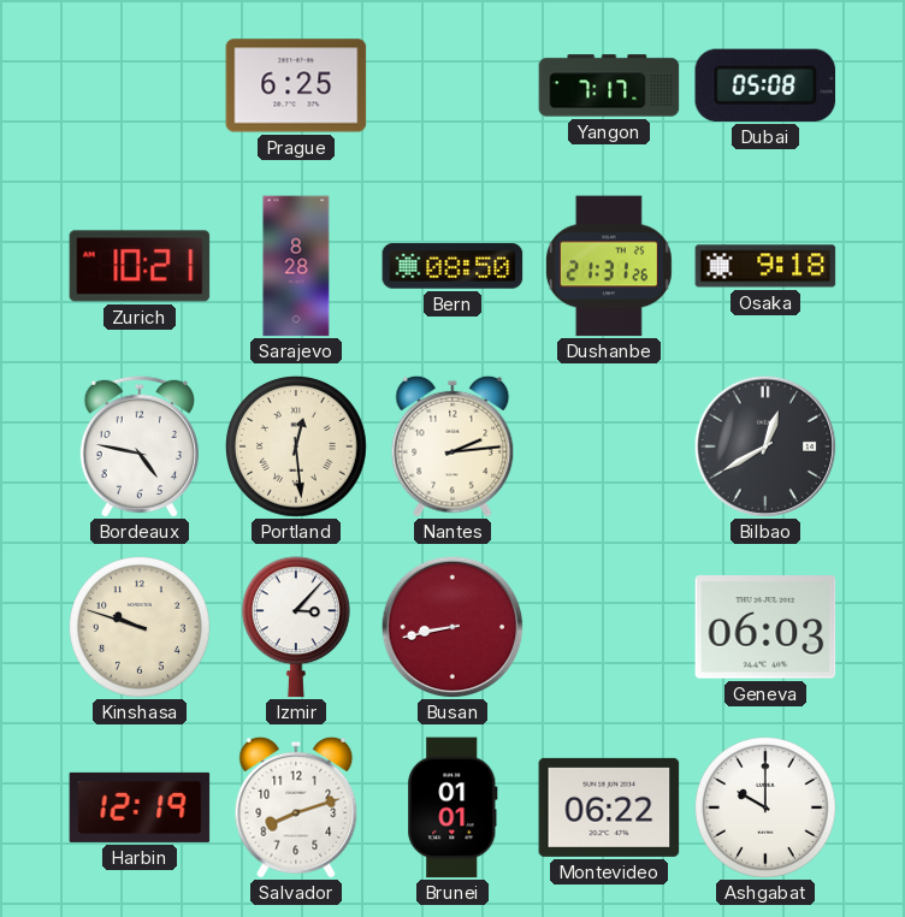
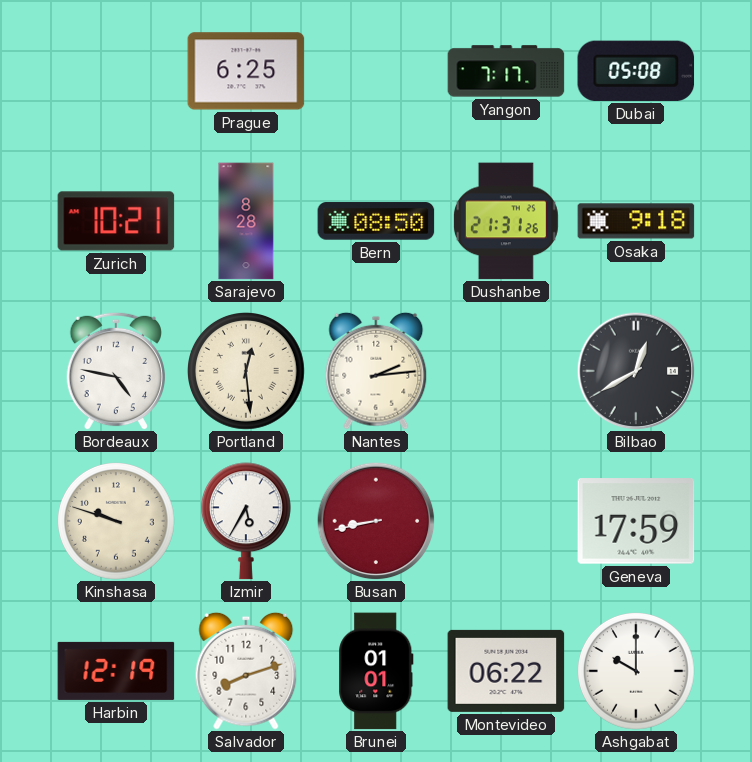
Izmir: 3:07 -> 5:35
Geneva: 06:03 -> 17:59
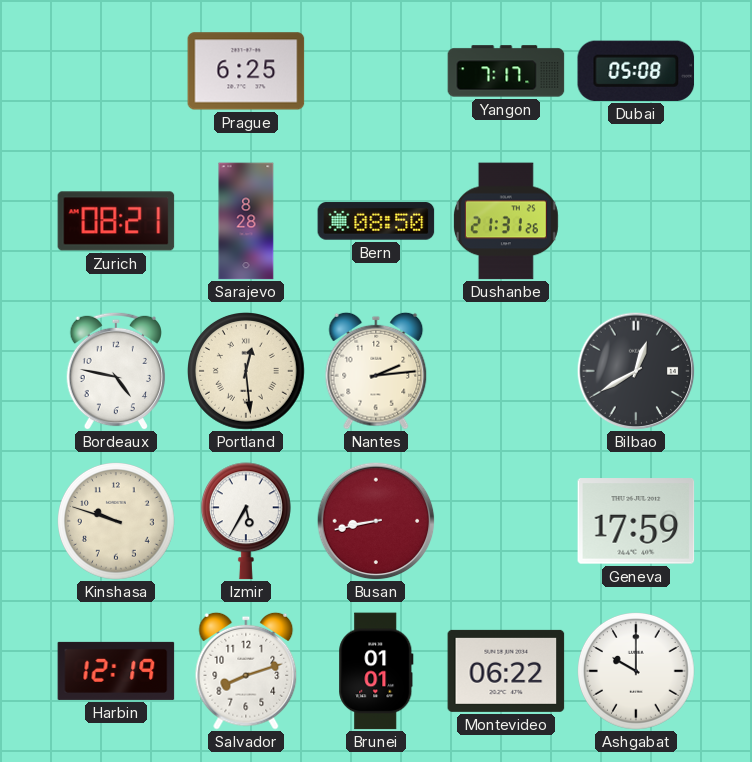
Zurich: 10:21 -> 08:21
Osaka: 9:18 -> none
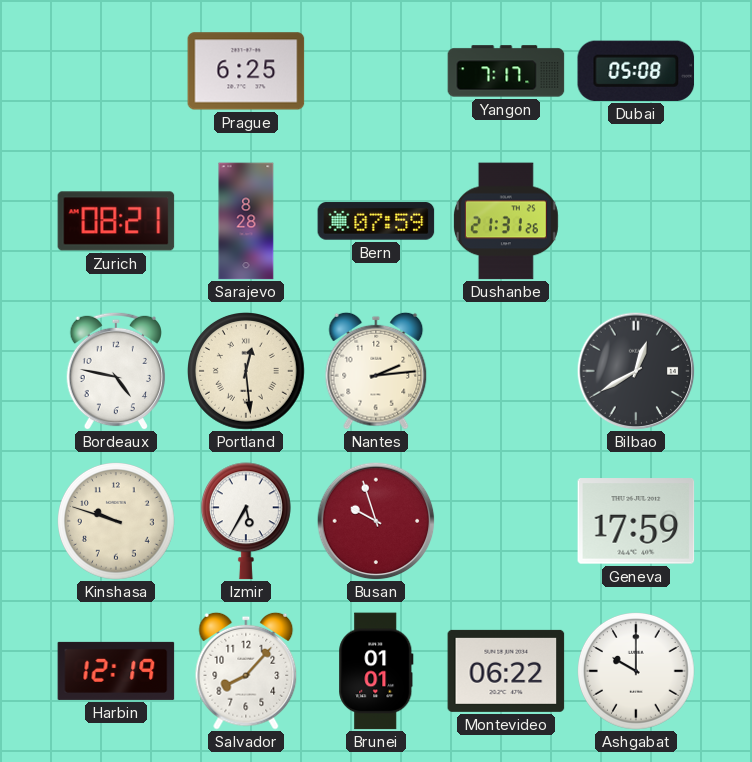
Bern: 08:50 -> 07:59
Busan: 8:43 -> 9:57
Salvador: 8:12 -> 8:07
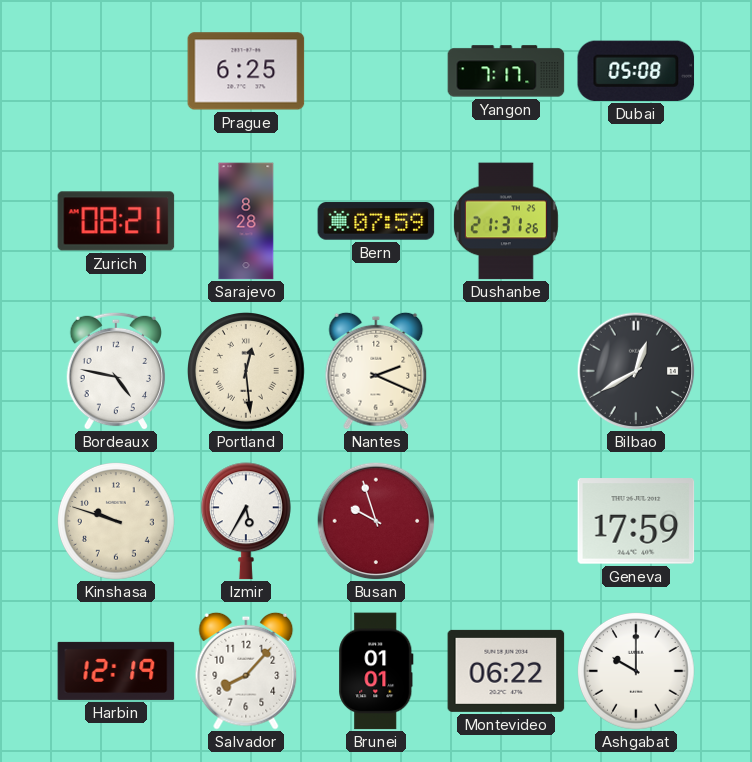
Nantes: 2:14 -> 2:19
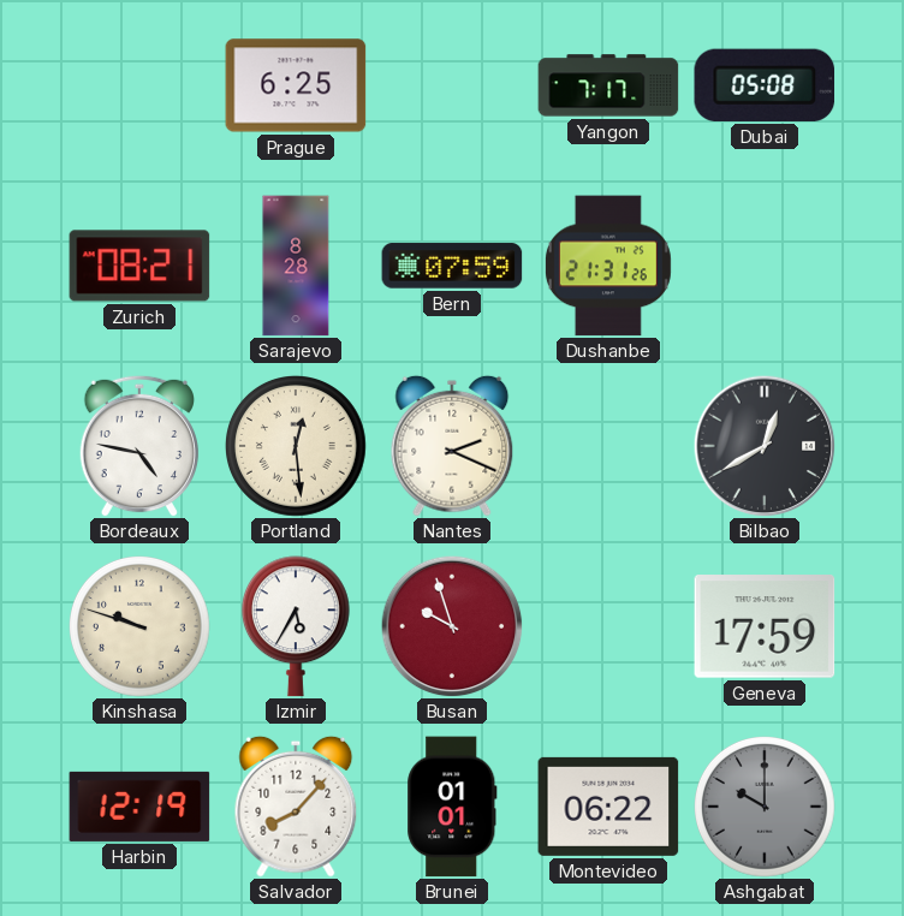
Ashgabat dial: white -> grey
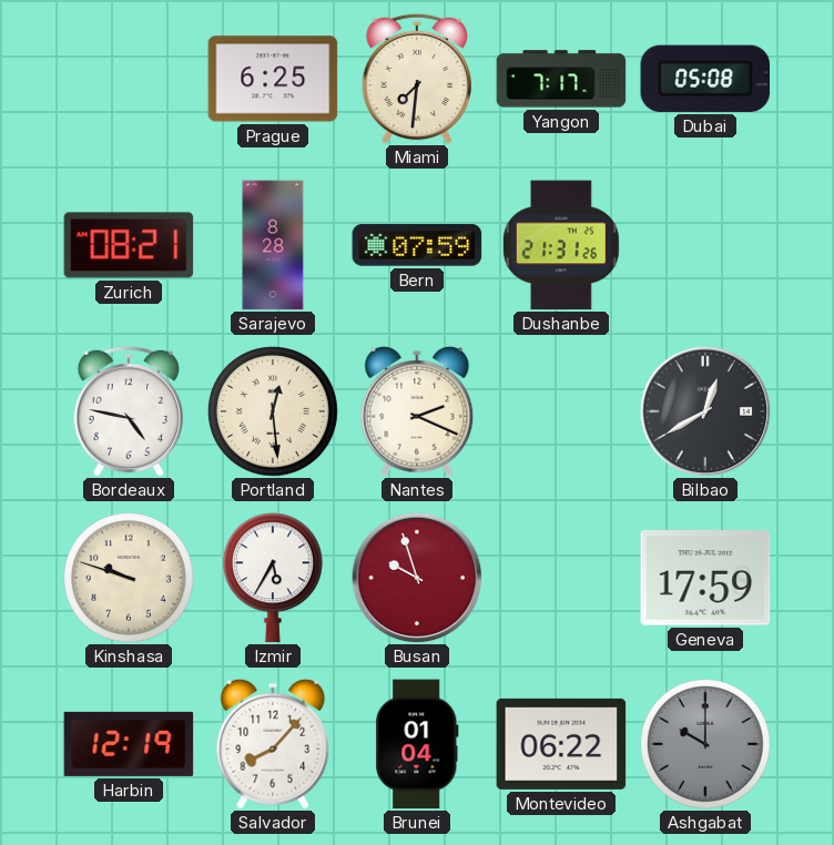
Miami: none -> 7:31
Brunei: 01:01 -> 01:04
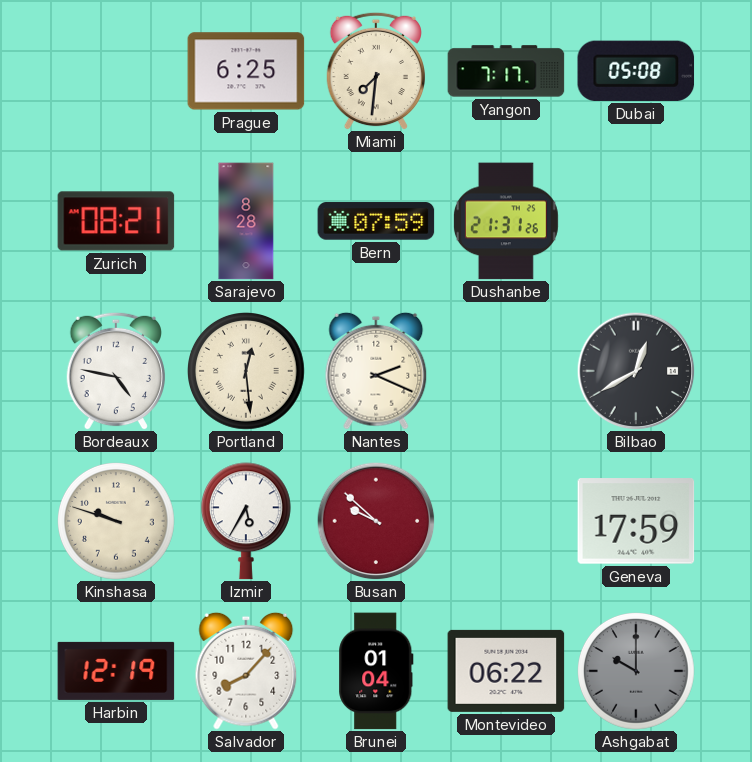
Busan: 9:57 -> 9:52
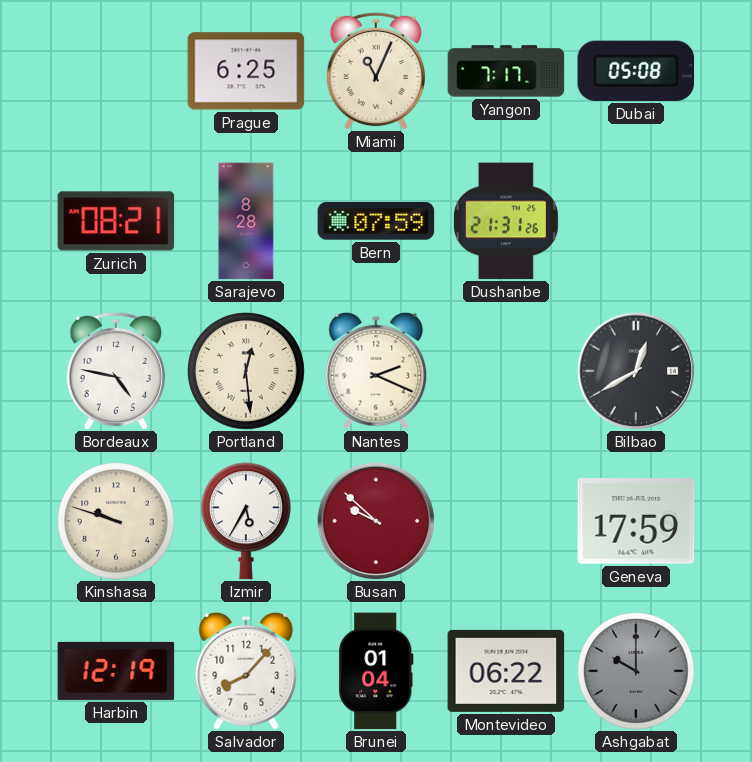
Miami: 7:31 -> 11:04
